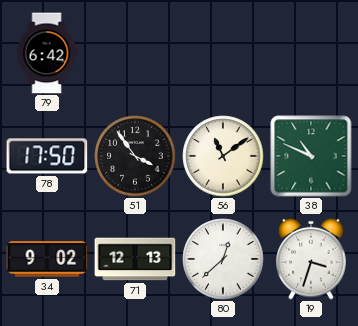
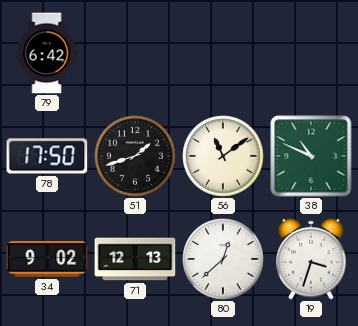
51: 3:54 -> 1:42
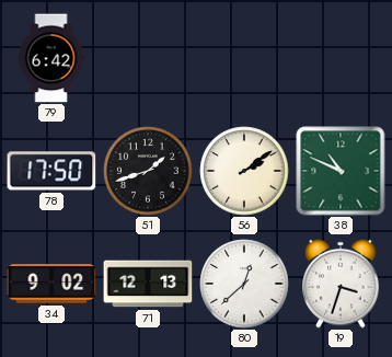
56: 11:09 -> 2:09
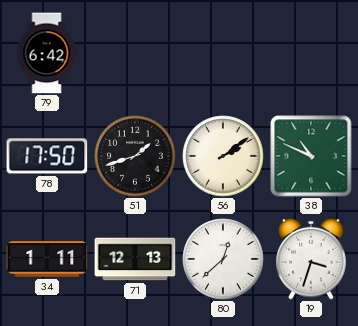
34: 9:02 -> 1:11
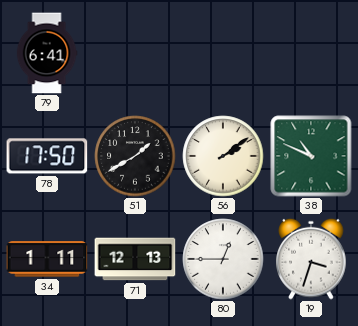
79: 6:42 -> 6:41
51: 1:42 -> 1:40
80: 12:38 -> 12:45
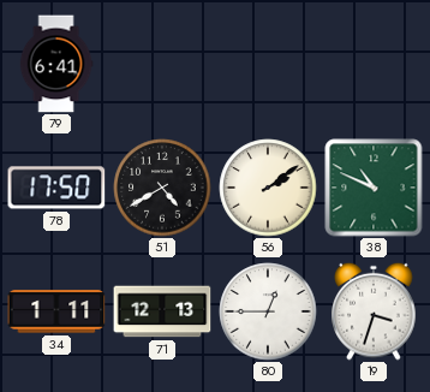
51: 1:40 -> 4:40
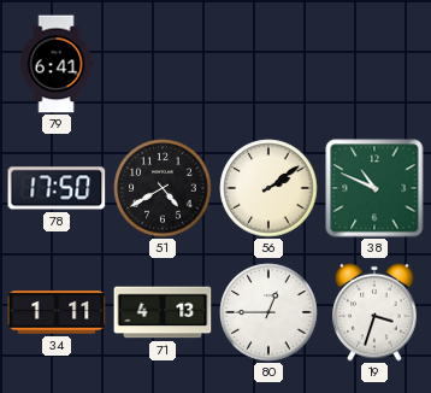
71: 12:13 -> 4:13
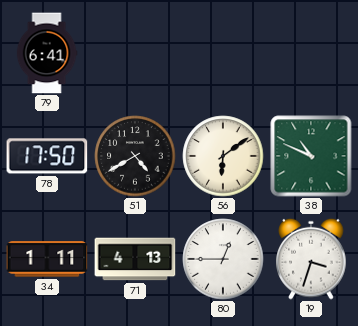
56: 2:09 -> 6:09
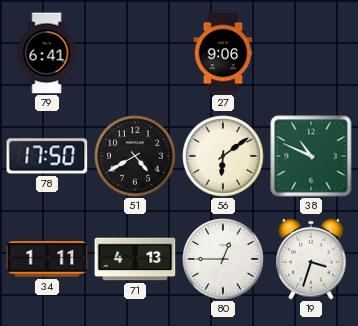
27: none -> 9:06
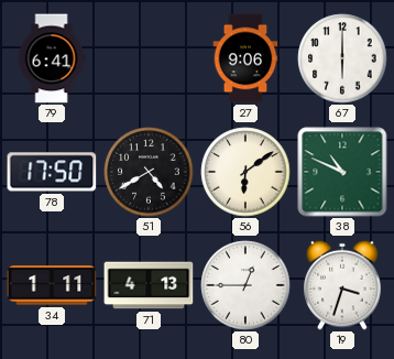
67: none -> 6:00
